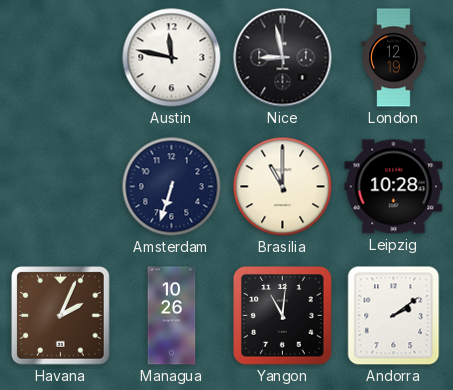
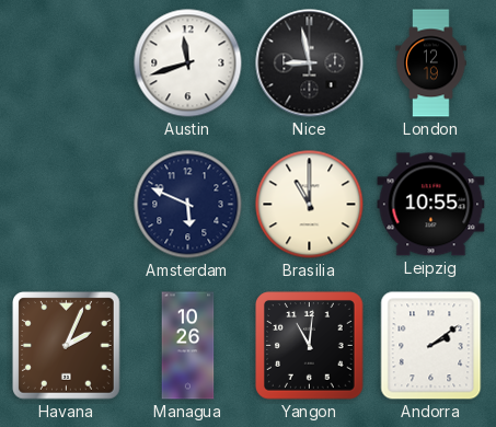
Austin: 11:47 -> 11:42
Amsterdam: 6:33 -> 5:49
Leipzig: 10:28 -> 10:55
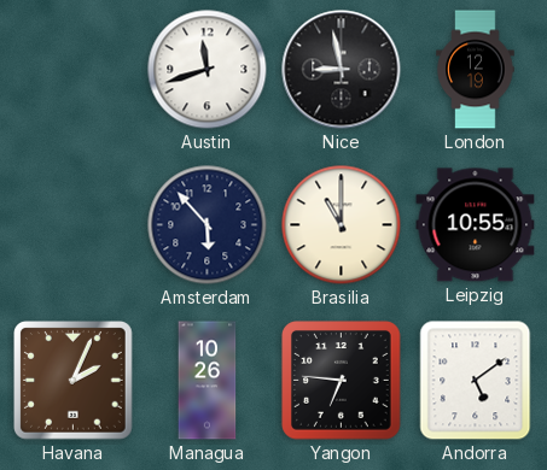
Amsterdam: 5:49 -> 5:53
Yangon: 11:01 -> 6:46
Andorra: 2:09 -> 5:09
